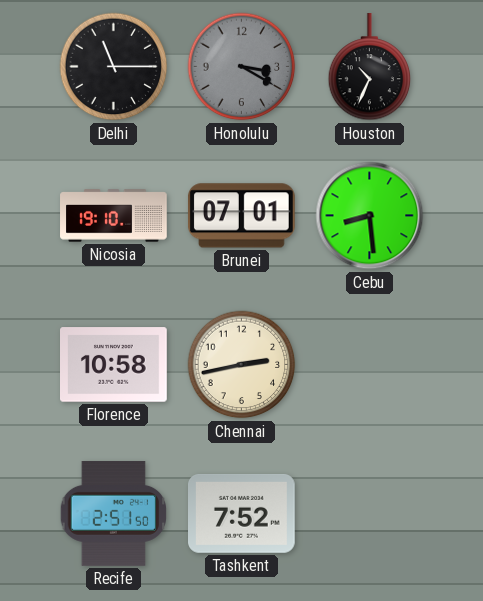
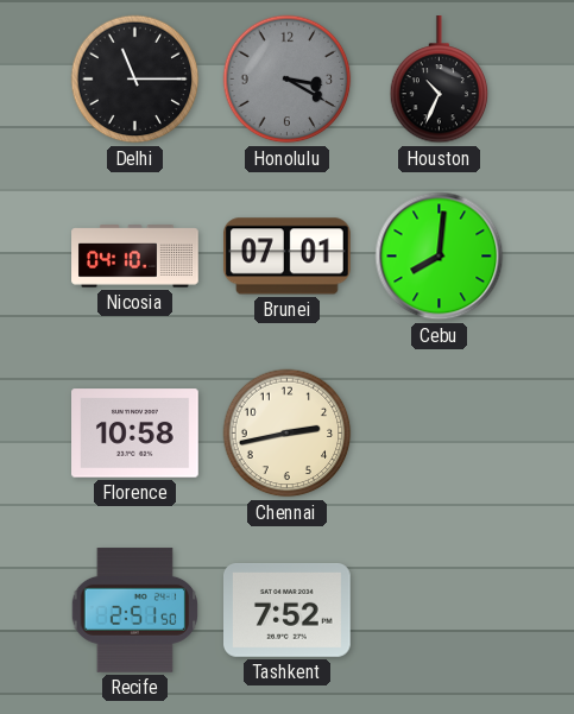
Nicosia: 19:10 -> 04:10
Cebu: 8:29 -> 8:01
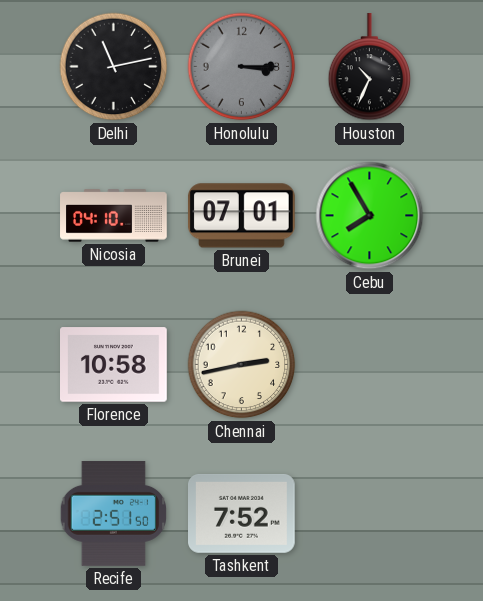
Delhi: 11:15 -> 11:13
Honolulu: 3:20 -> 3:15
Cebu: 8:01 -> 7:55
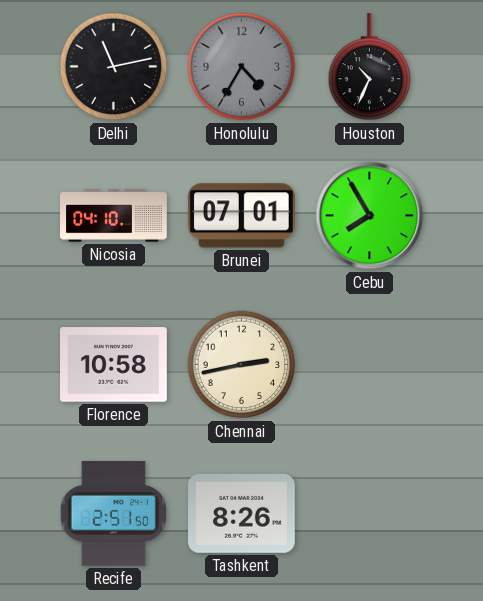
Honolulu: 3:15 -> 4:35
Tashkent: 7:52 -> 8:26
